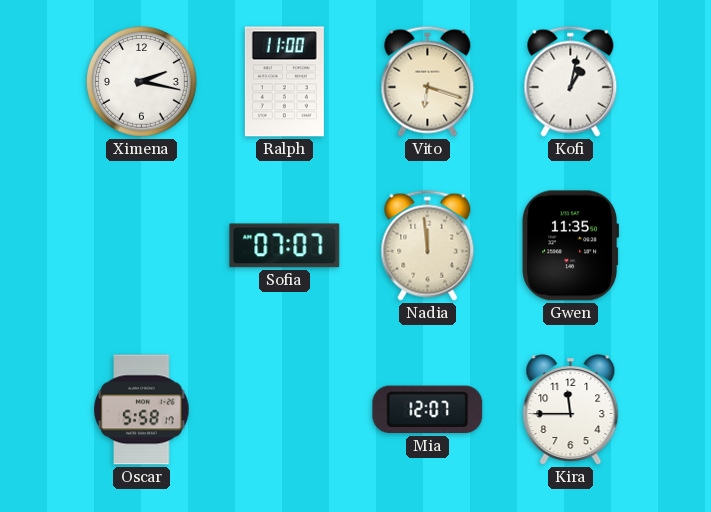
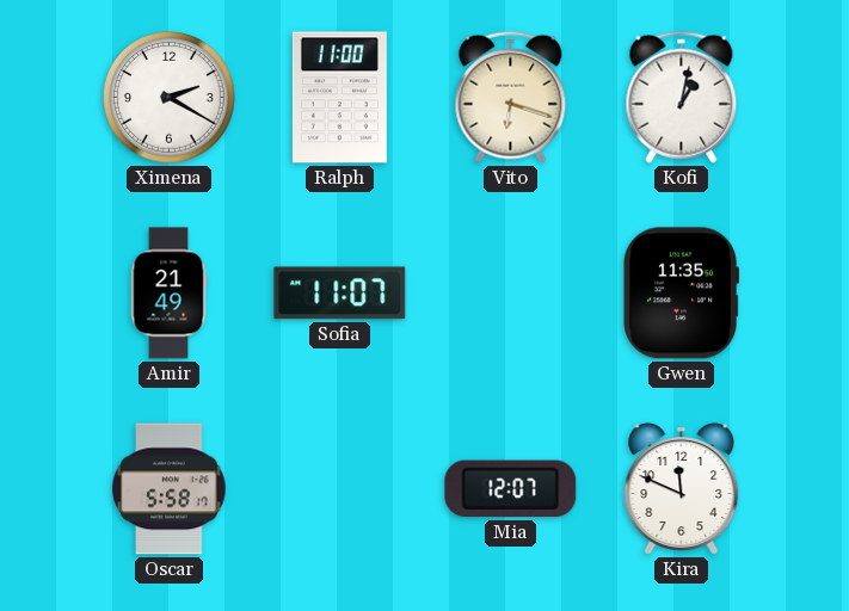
Ximena: 2:17 -> 2:20
Amir: none -> 21:49
Sofia: 07:07 -> 11:07
Nadia: 11:59 -> none
Kira: 11:45 -> 11:49
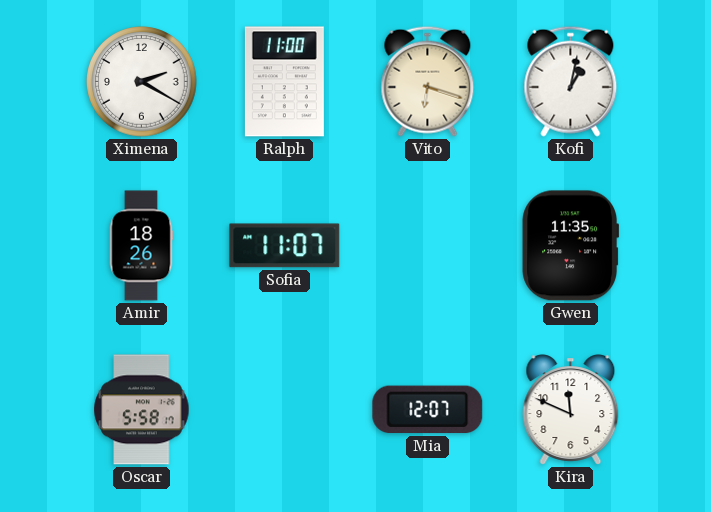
Amir: 21:49 -> 18:26
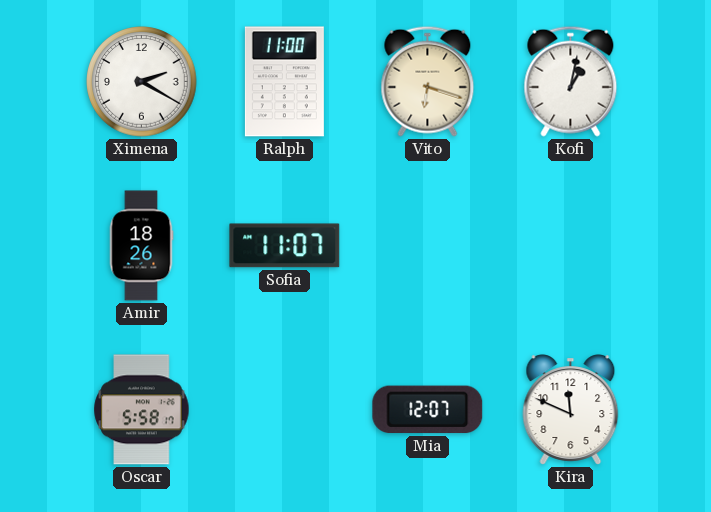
Gwen: 11:35 -> none
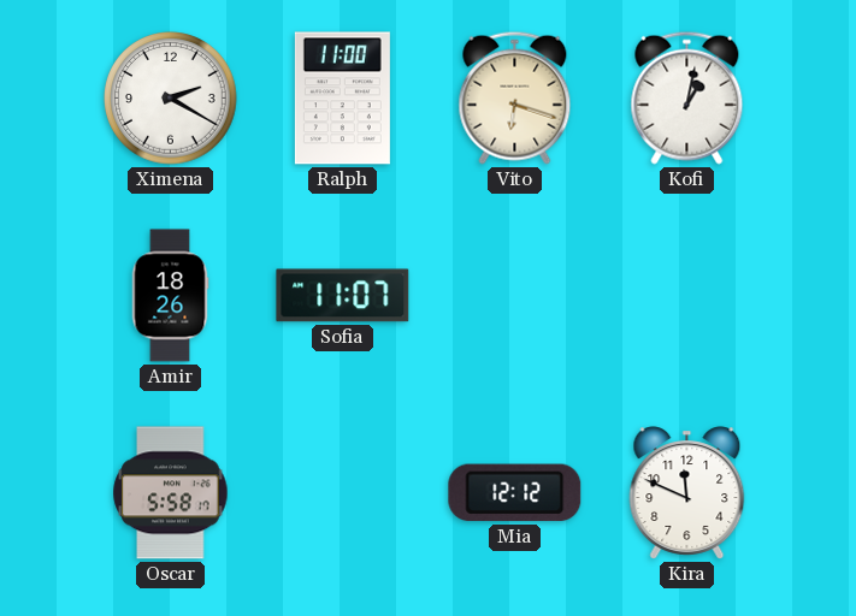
Mia: 12:07 -> 12:12
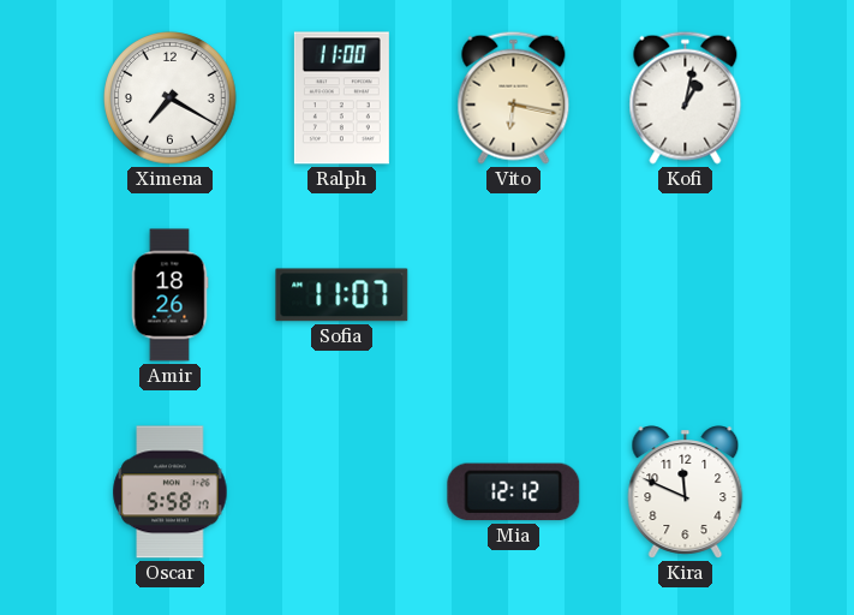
Ximena: 2:20 -> 7:20
Vito: 6:18 -> 6:17
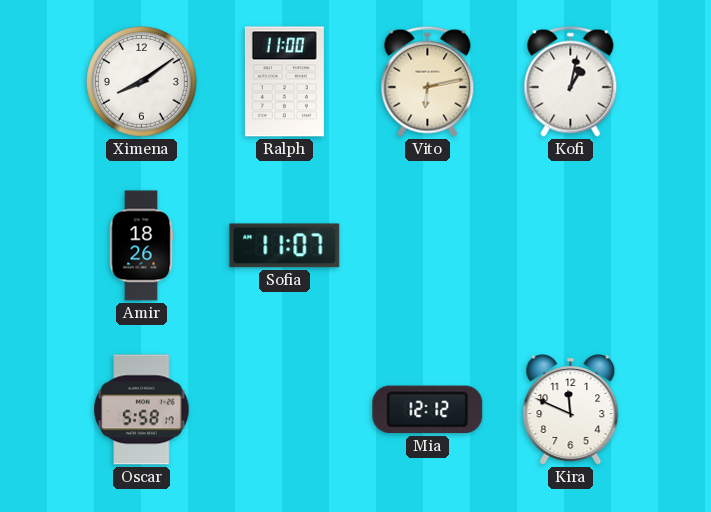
Ximena: 7:20 -> 8:09
Vito: 6:17 -> 6:13
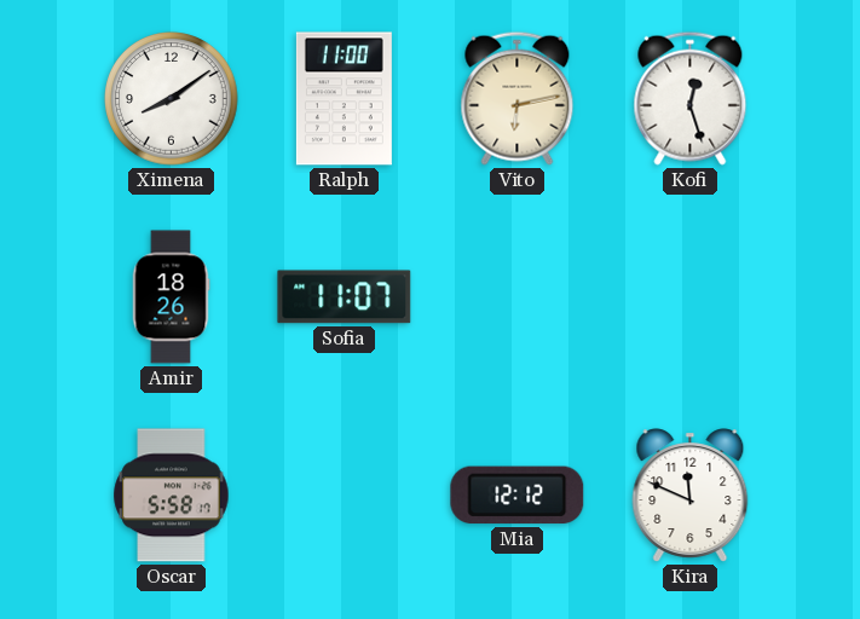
Kofi: 1:02 -> 12:27
